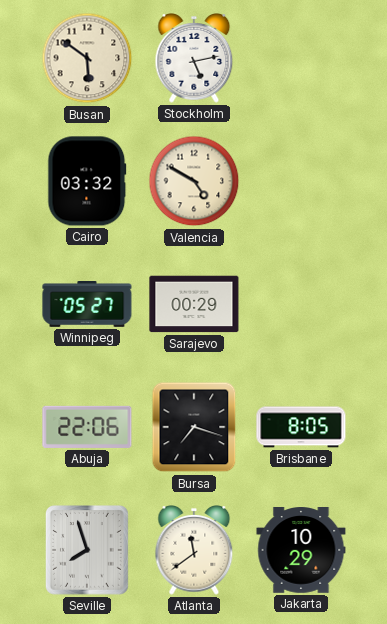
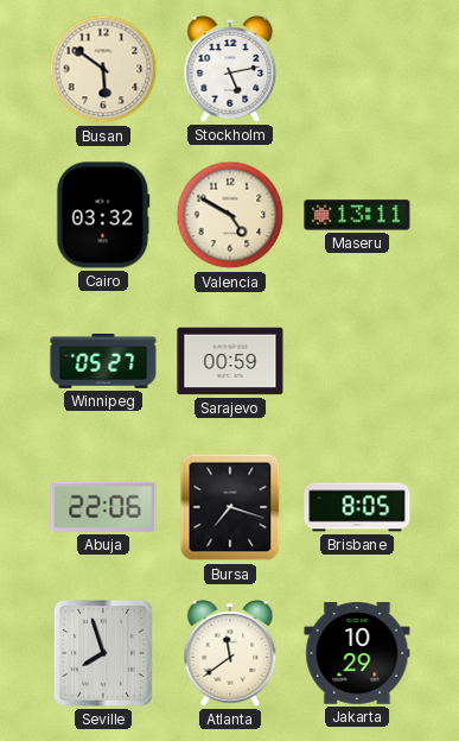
Maseru: none -> 13:11
Sarajevo: 00:29 -> 00:59
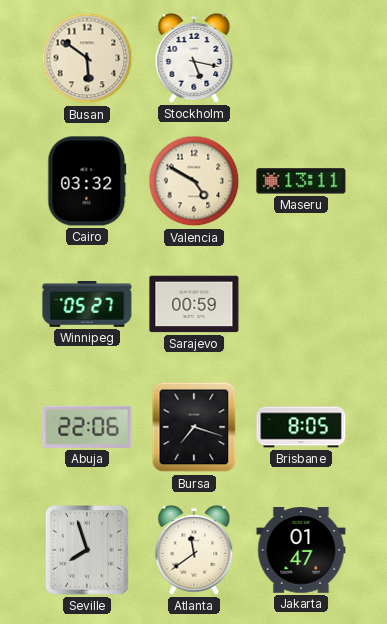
Stockholm: 5:13 -> 5:17
Jakarta: 10:29 -> 01:47
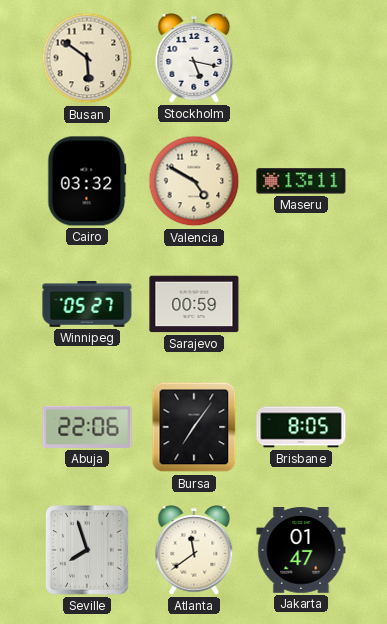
Bursa: 7:18 -> 7:06
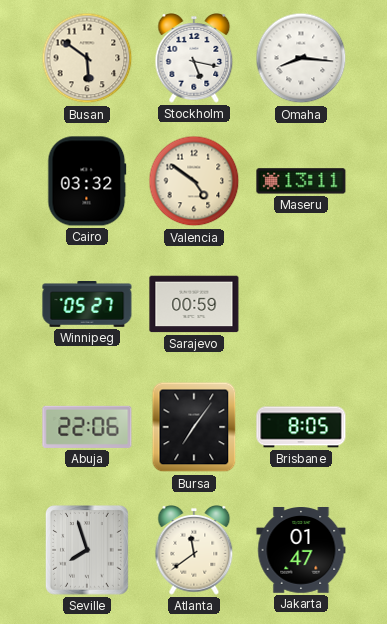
Omaha: none -> 8:16
Valencia: 4:50 -> 4:51
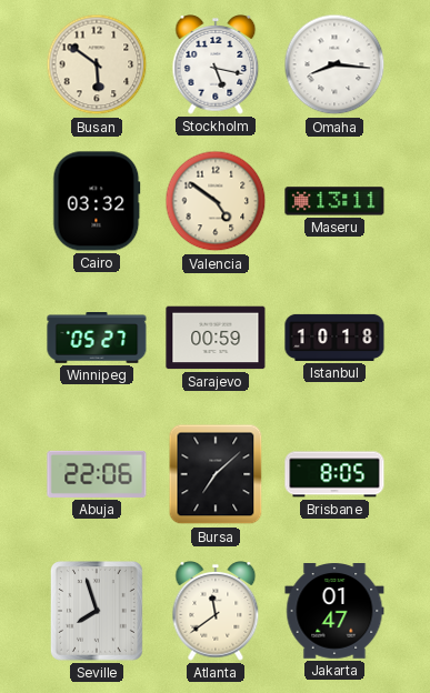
Istanbul: none -> 10:18
Bursa: 7:06 -> 7:08
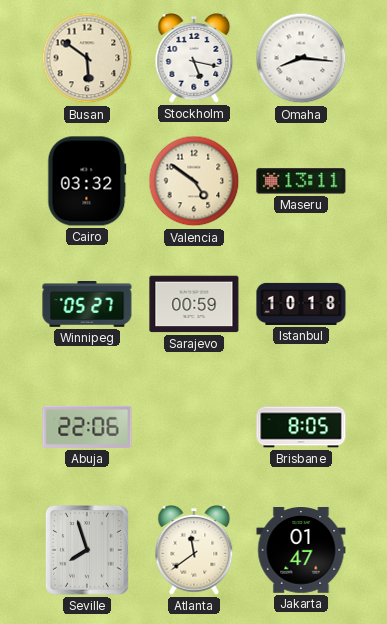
Bursa: 7:08 -> none
